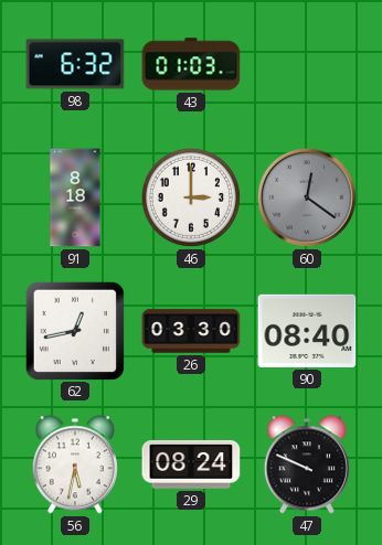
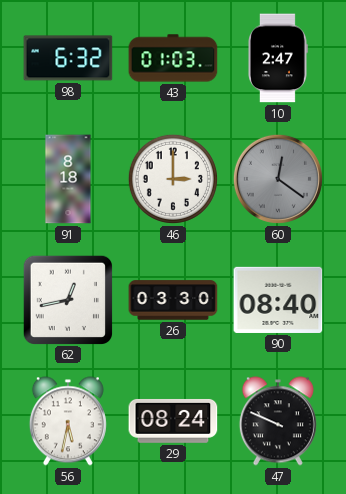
10: none -> 2:47
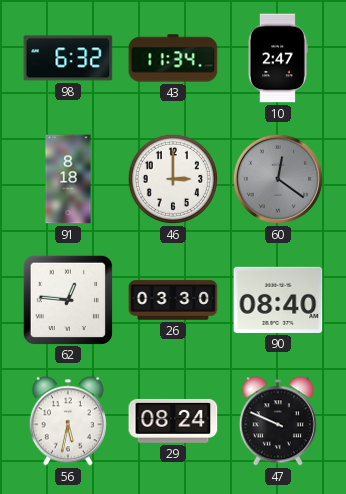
43: 01:03 -> 11:34
62: 12:43 -> 12:46
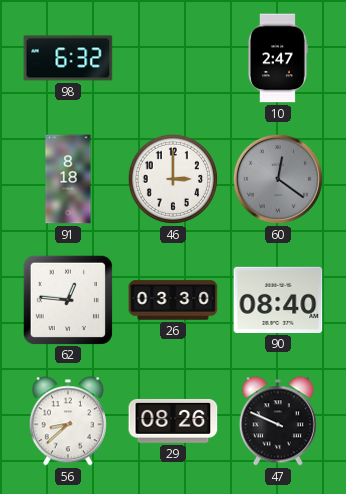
43: 11:34 -> none
56: 5:32 -> 8:38
29: 08:24 -> 08:26
